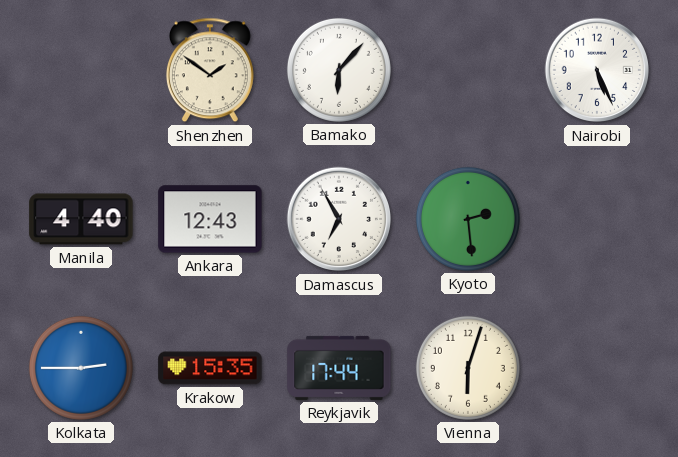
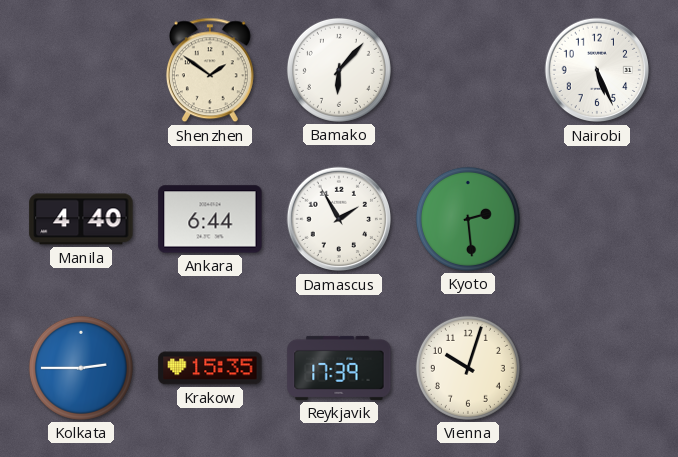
Ankara: 12:43 -> 6:44
Damascus: 6:55 -> 1:55
Reykjavik: 17:44 -> 17:39
Vienna: 6:03 -> 10:03
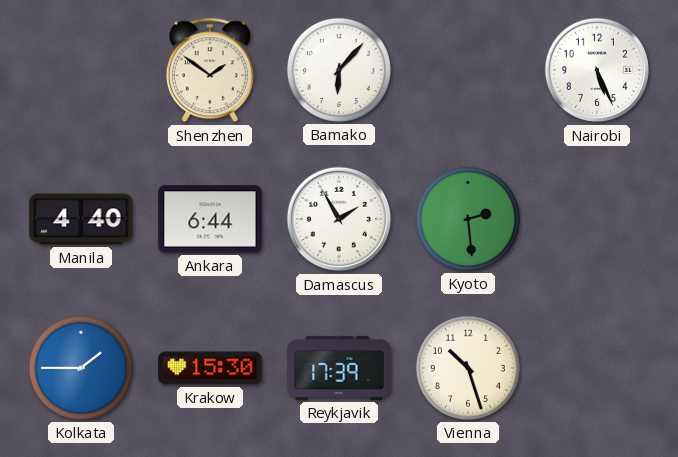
Kolkata: 2:45 -> 1:45
Krakow: 15:35 -> 15:30
Vienna: 10:03 -> 10:27
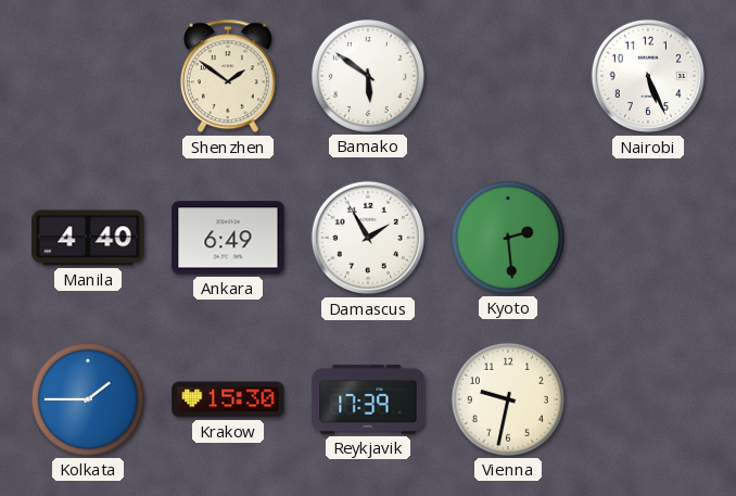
Bamako: 6:07 -> 5:51
Ankara: 6:44 -> 6:49
Vienna: 10:27 -> 9:32
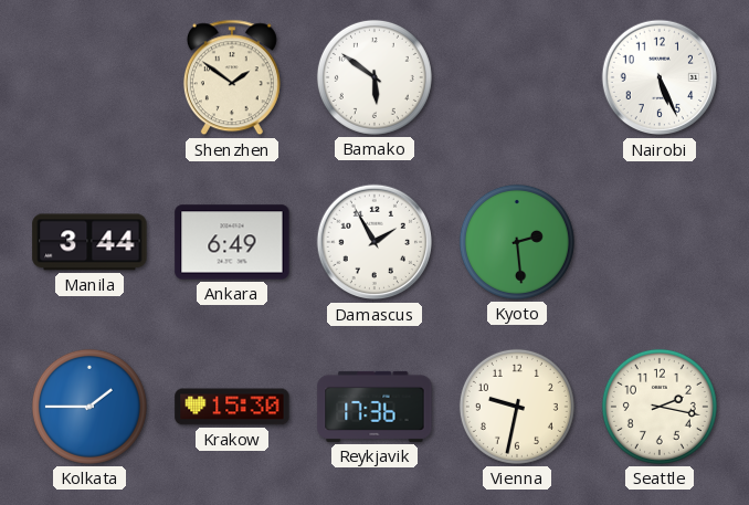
Manila: 4:40 -> 3:44
Reykjavik: 17:39 -> 17:36
Seattle: none -> 2:17
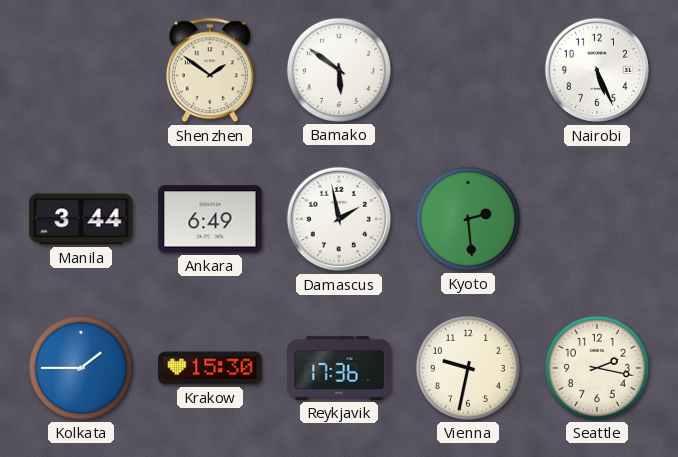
Damascus: 1:55 -> 1:58
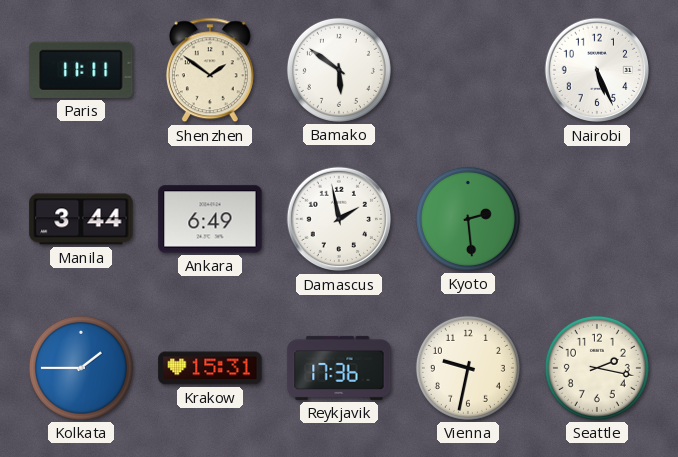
Paris: none -> 11:11
Krakow: 15:30 -> 15:31
